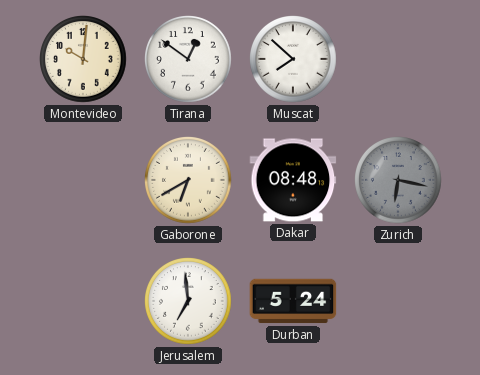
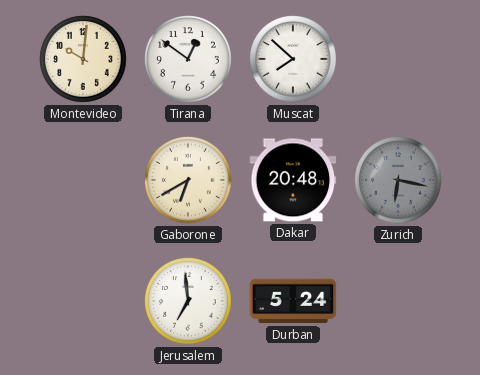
Dakar: 08:48 -> 20:48
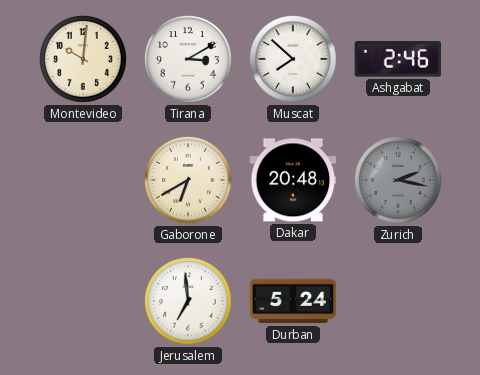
Tirana: 12:51 -> 3:10
Ashgabat: none -> 2:46
Zurich: 6:17 -> 2:17
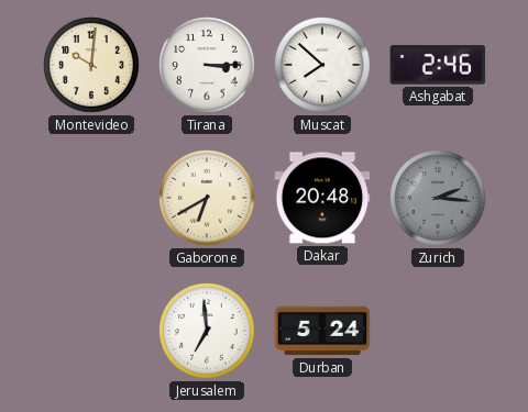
Tirana: 3:10 -> 3:15
Zurich: 2:17 -> 2:16
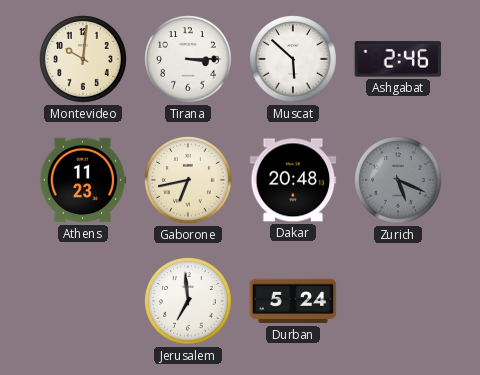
Muscat: 7:52 -> 5:52
Athens: none -> 11:23
Gaborone: 6:40 -> 6:43
Zurich: 2:16 -> 5:19
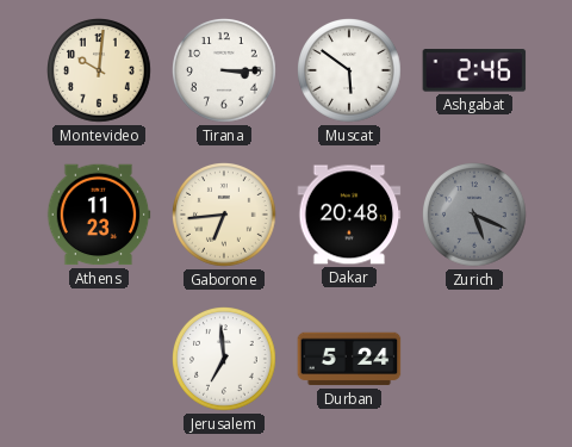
Muscat: 5:52 -> 5:51
Gaborone: 6:43 -> 6:44
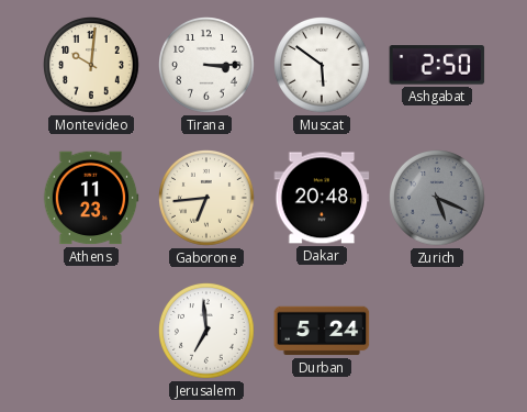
Ashgabat: 2:46 -> 2:50
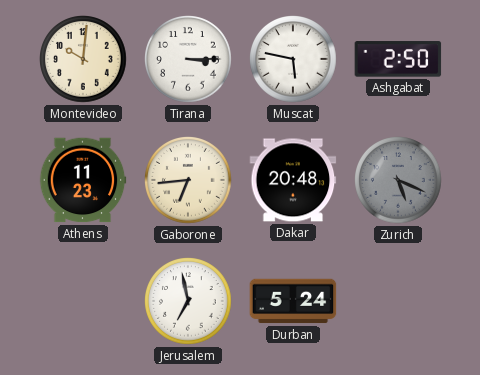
Muscat: 5:51 -> 5:47
Jerusalem: 6:59 -> 6:58
